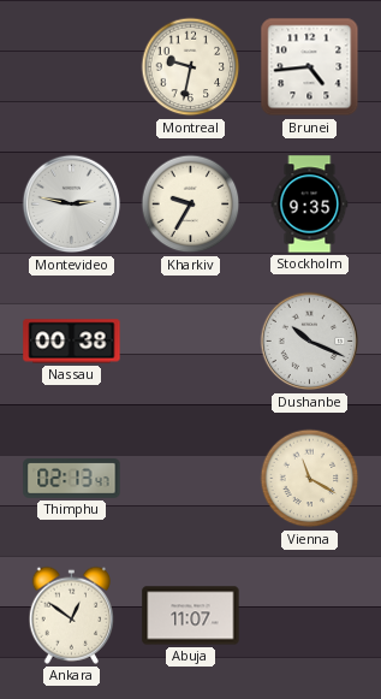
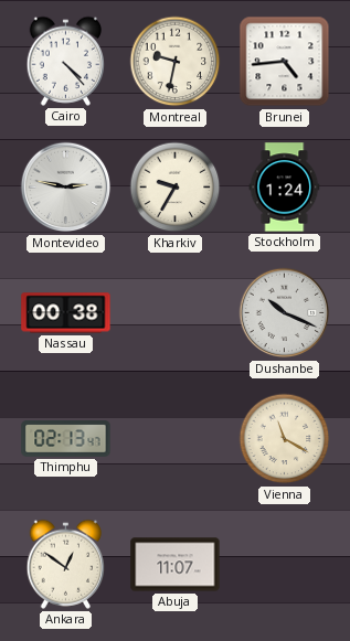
Cairo: none -> 4:23
Stockholm: 9:35 -> 1:24
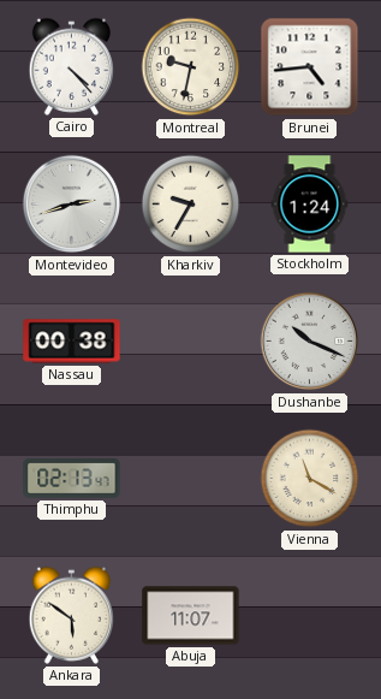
Montevideo: 2:47 -> 2:42
Ankara: 12:51 -> 5:51
